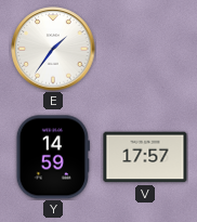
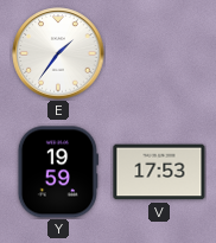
Y: 14:59 -> 19:59
V: 17:57 -> 17:53
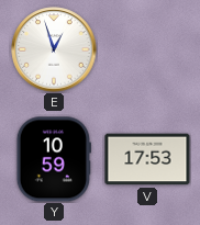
E: 1:36 -> 12:57
Y: 19:59 -> 10:59
